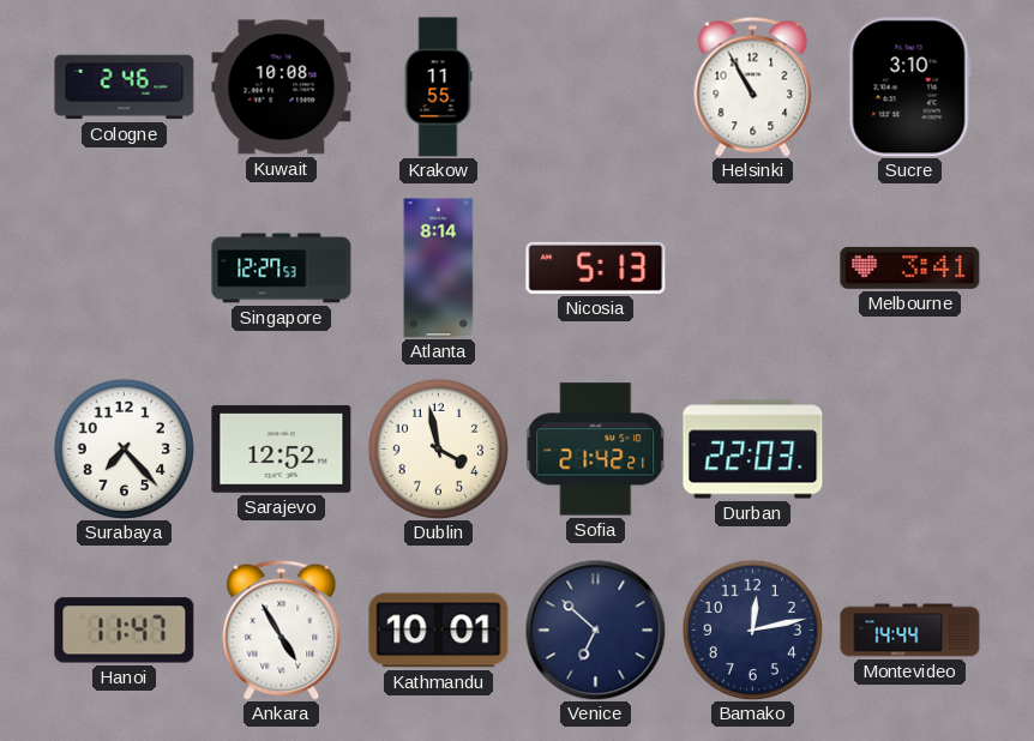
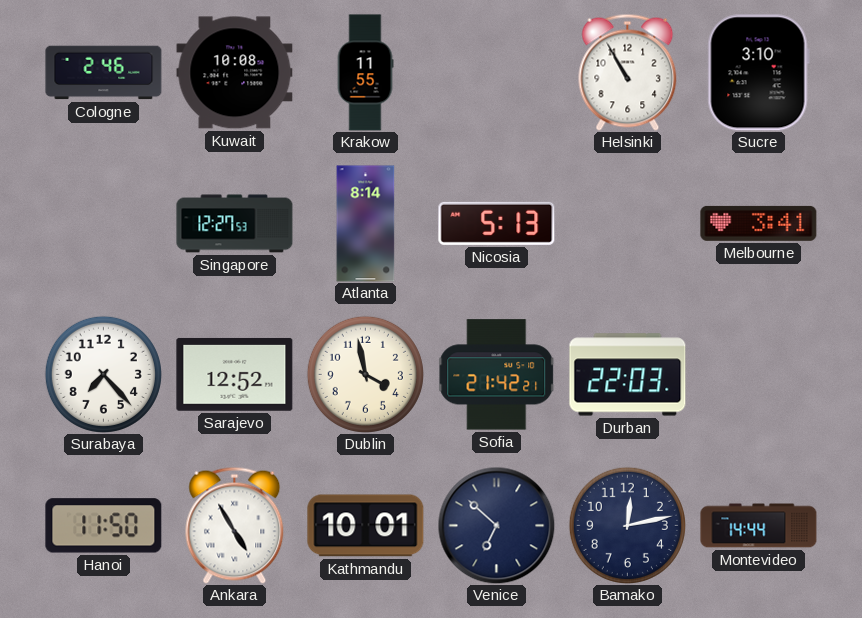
Hanoi: 11:47 -> 11:50
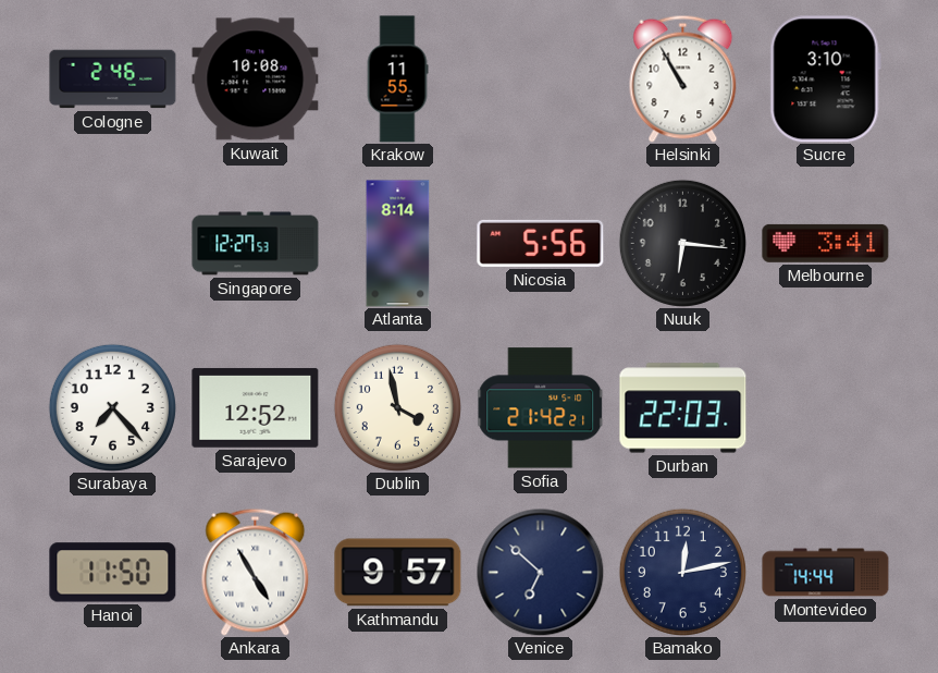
Nicosia: 5:13 -> 5:56
Nuuk: none -> 6:16
Kathmandu: 10:01 -> 9:57
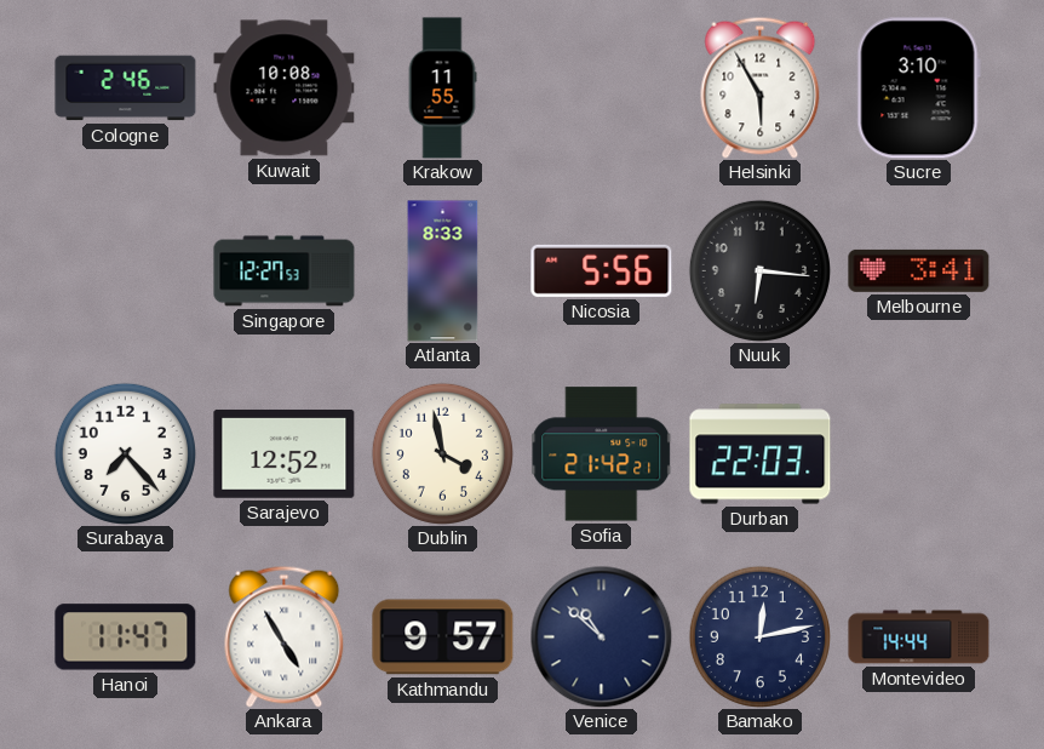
Helsinki: 10:55 -> 5:55
Atlanta: 8:14 -> 8:33
Hanoi: 11:50 -> 11:47
Venice: 6:52 -> 10:52
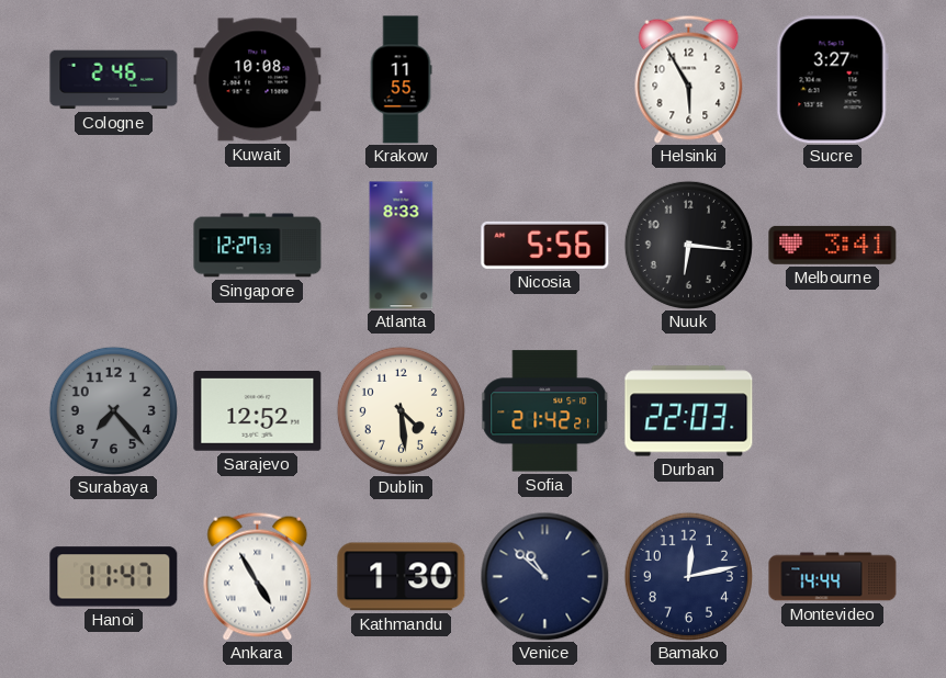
Sucre: 3:10 -> 3:27
Surabaya dial: white -> grey
Dublin: 3:58 -> 4:29
Kathmandu: 9:57 -> 1:30
